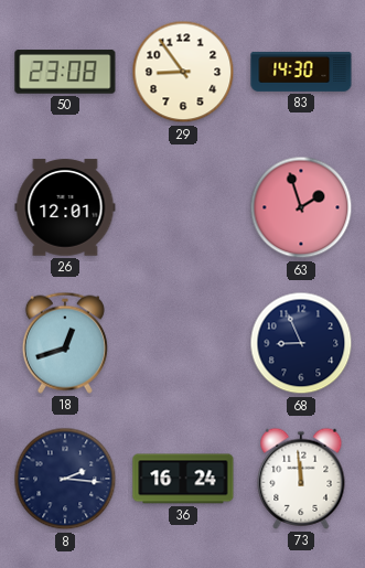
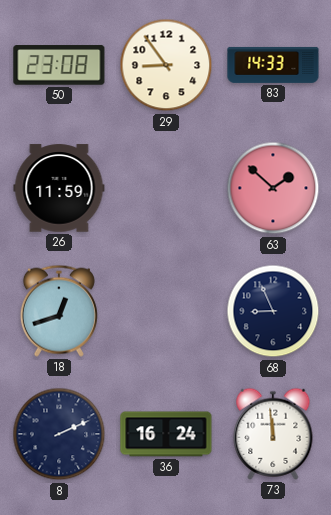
83: 14:30 -> 14:33
26: 12:01 -> 11:59
63: 1:57 -> 1:52
8: 2:16 -> 2:11
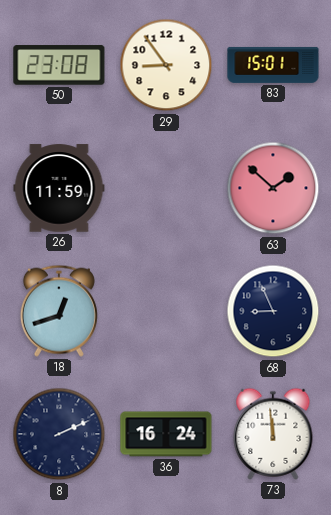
83: 14:33 -> 15:01
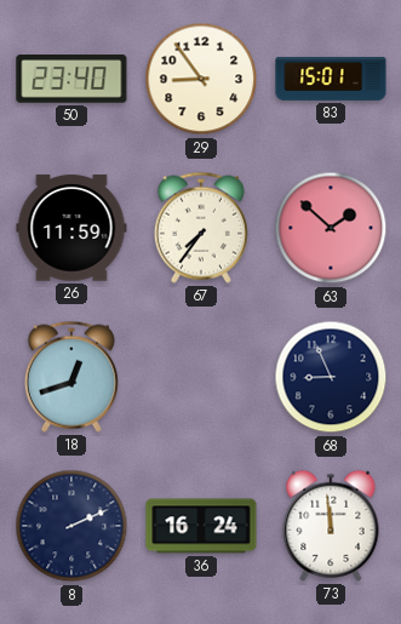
50: 23:08 -> 23:40
67: none -> 7:36
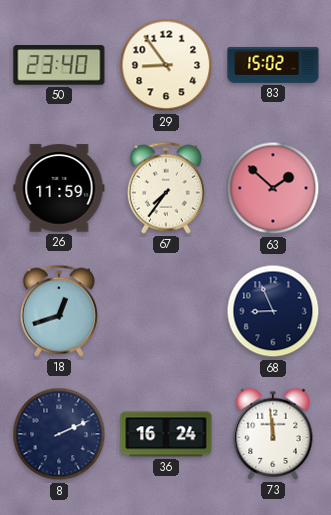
83: 15:01 -> 15:02
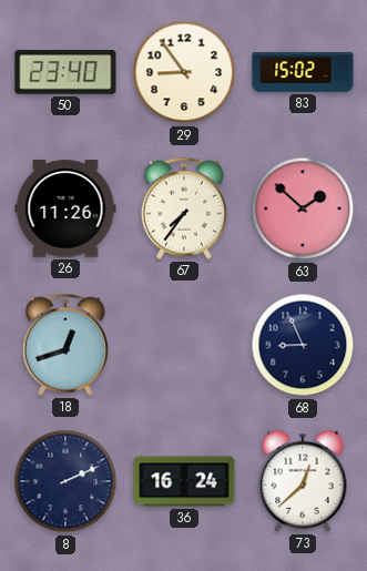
26: 11:59 -> 11:26
73: 11:59 -> 12:38
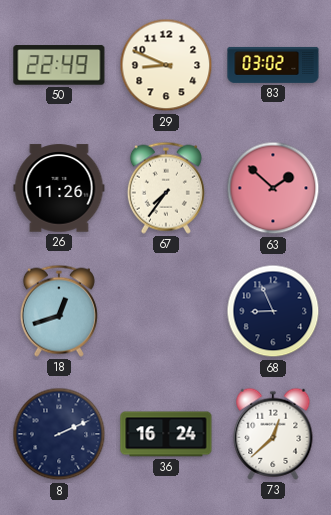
50: 23:40 -> 22:49
29: 8:54 -> 8:49
83: 15:02 -> 03:02
